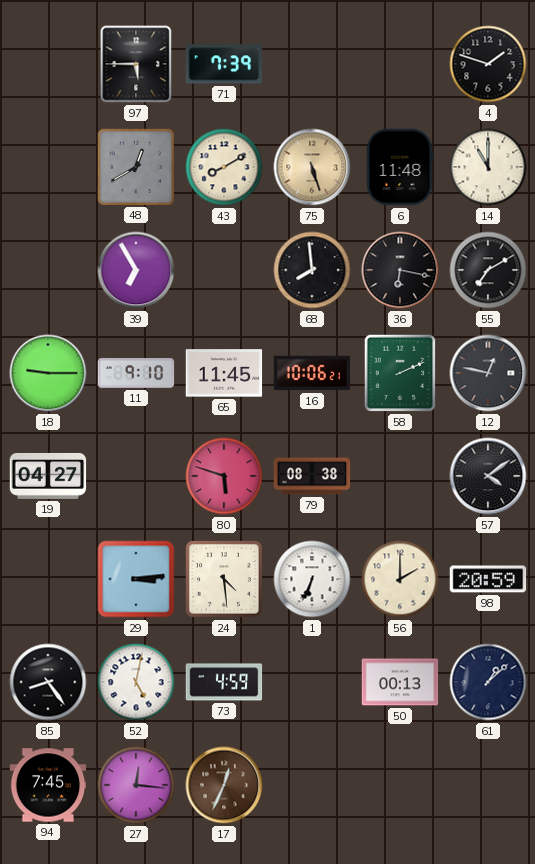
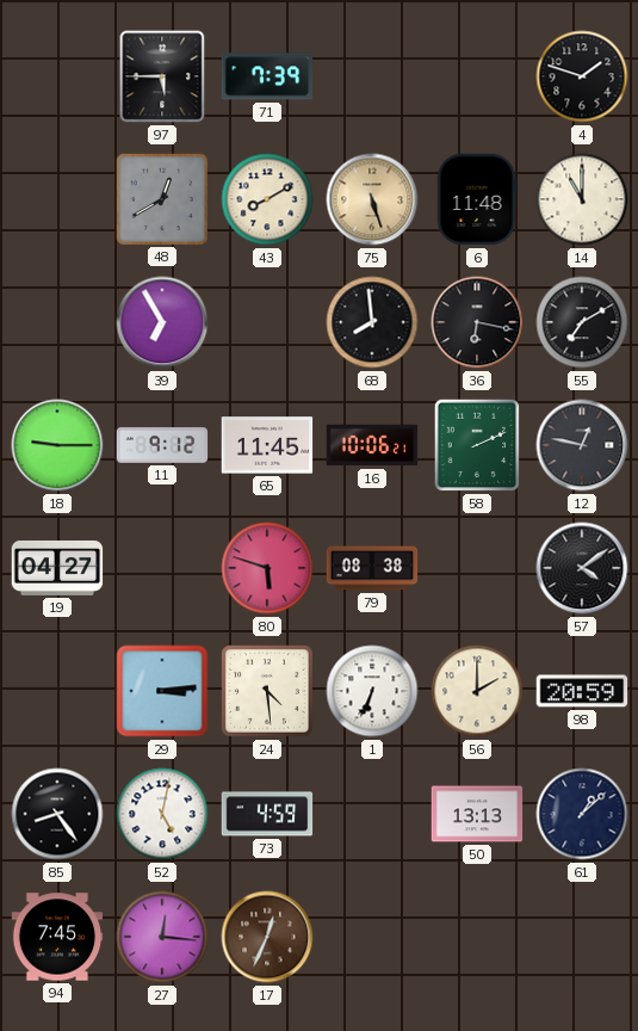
11: 9:10 -> 9:12
50: 00:13 -> 13:13
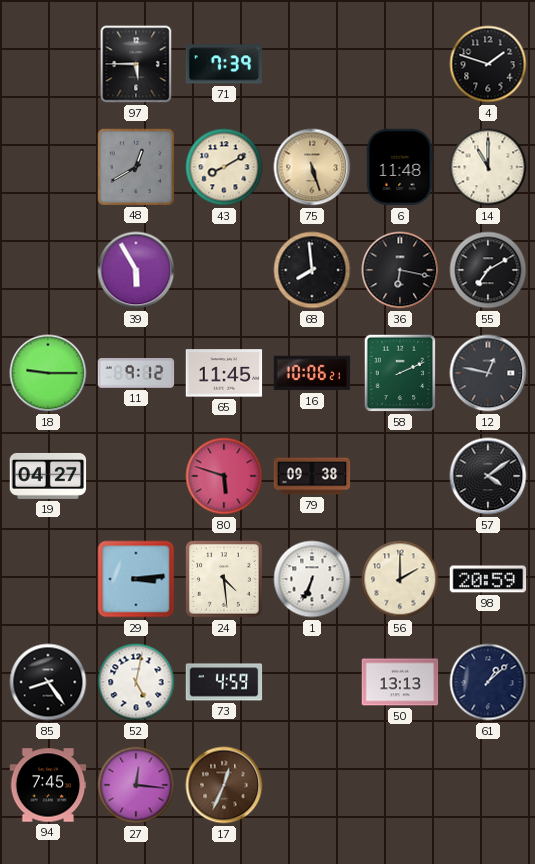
39: 6:55 -> 5:55
79: 08:38 -> 09:38
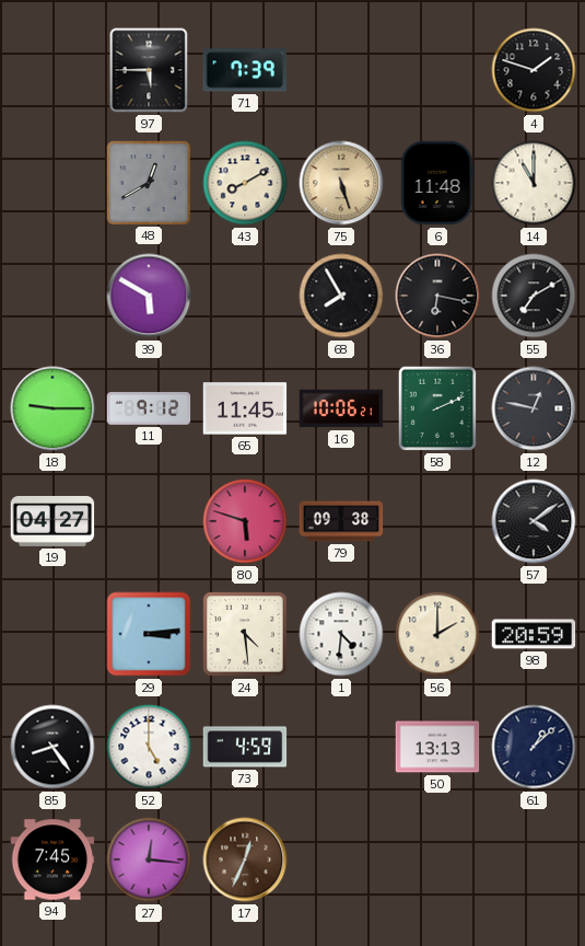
39: 5:55 -> 5:50
68: 7:59 -> 7:55
1: 6:34 -> 4:31
52: 5:02 -> 5:00
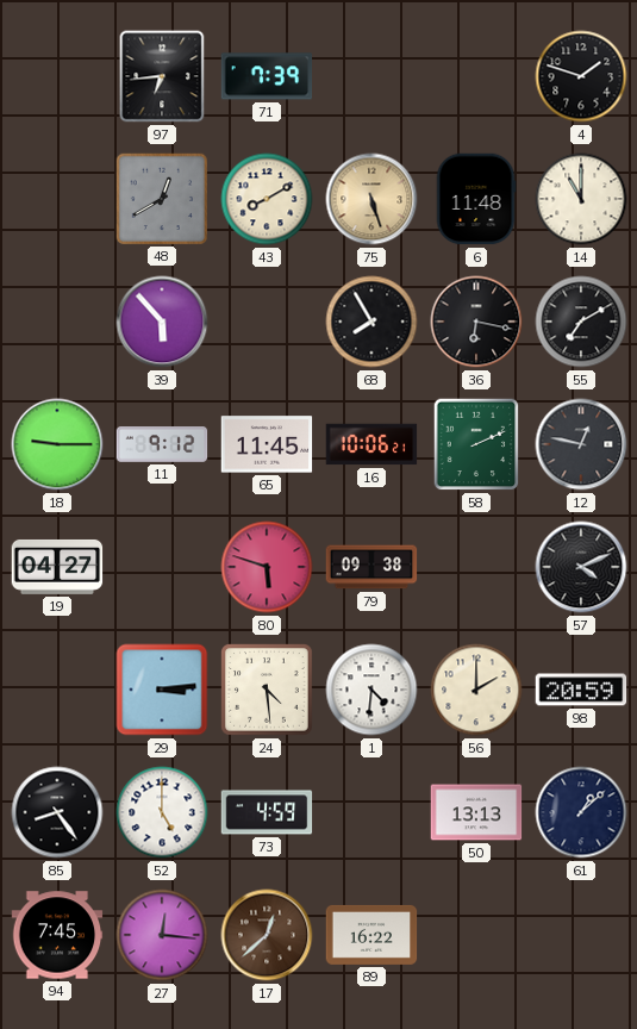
97: 5:45 -> 6:44
39: 5:50 -> 5:53
57: 4:09 -> 4:11
17: 12:34 -> 12:38
89: none -> 16:22
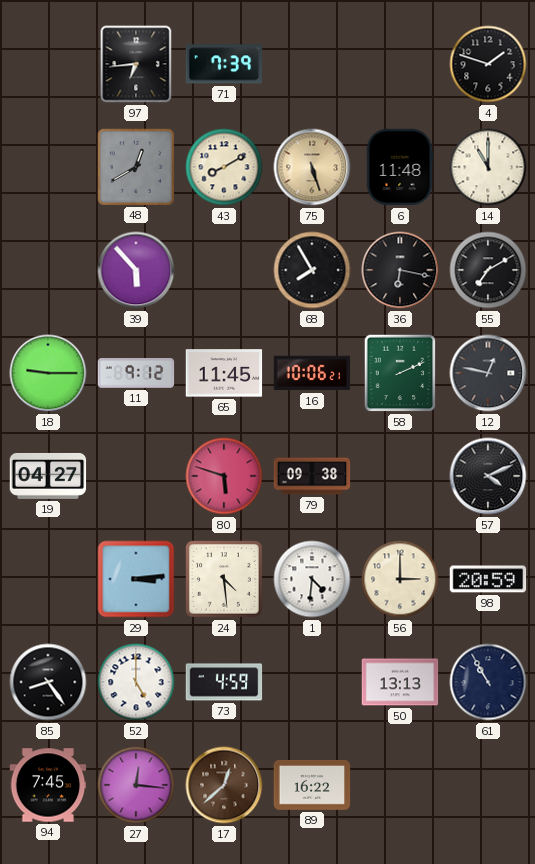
56: 2:00 -> 3:00
61: 1:08 -> 10:55
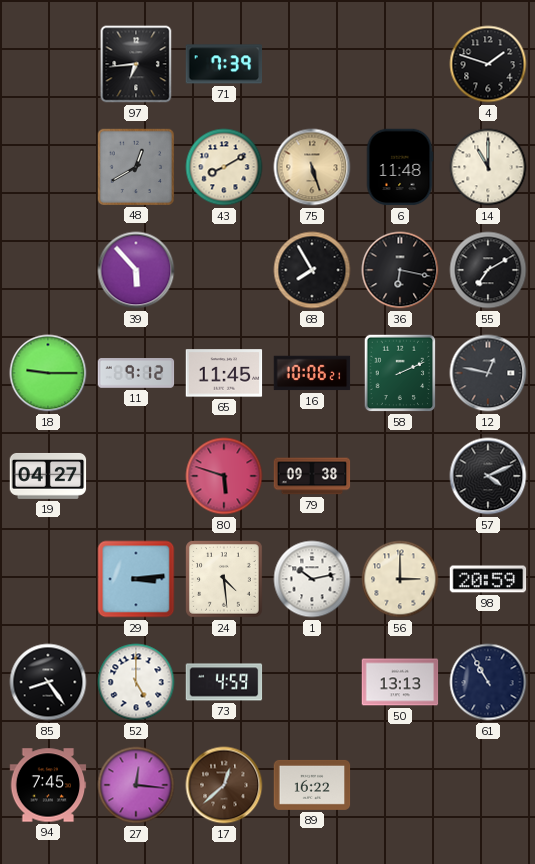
1: 4:31 -> 10:13
